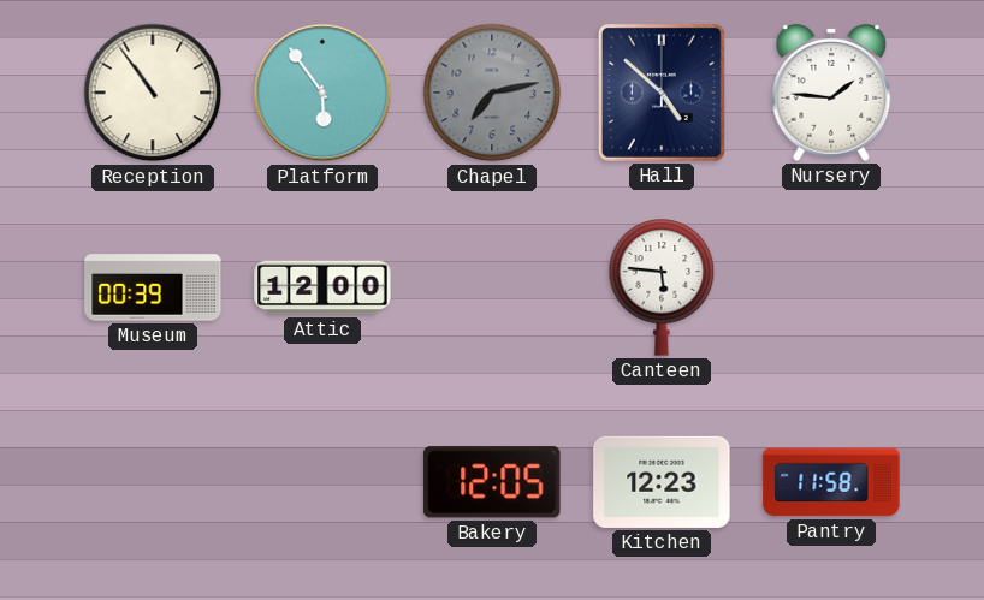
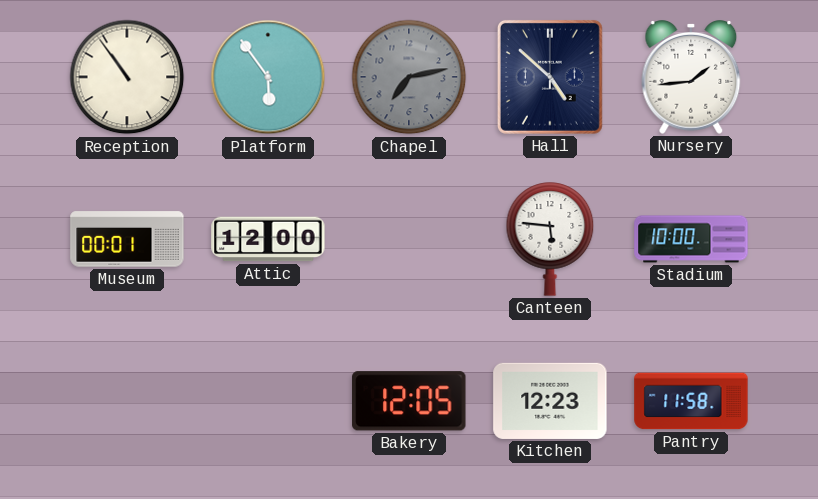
Nursery: 1:46 -> 1:44
Museum: 00:39 -> 00:01
Stadium: none -> 10:00
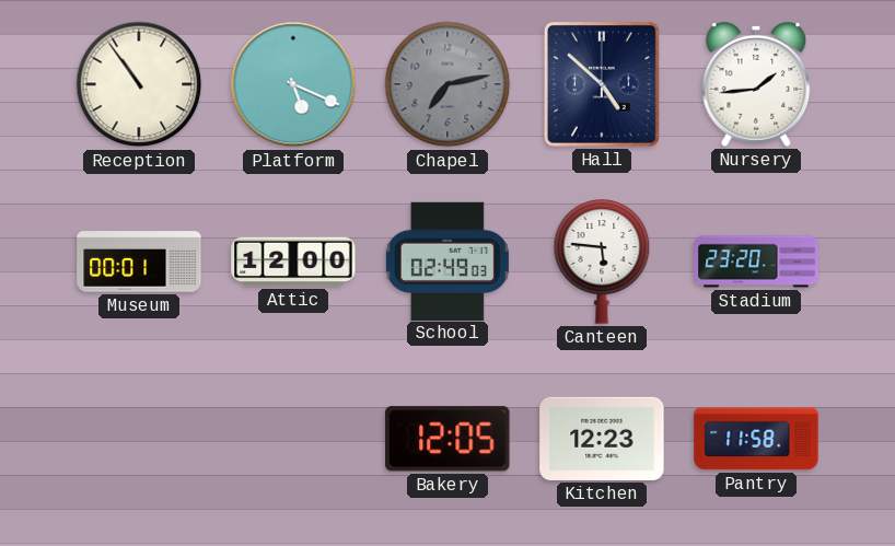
Platform: 5:54 -> 5:19
School: none -> 02:49
Stadium: 10:00 -> 23:20
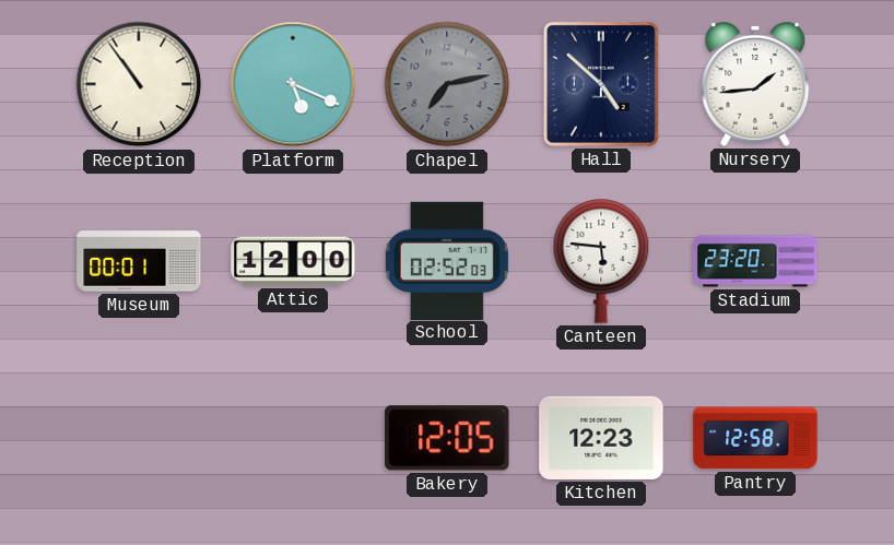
School: 02:49 -> 02:52
Pantry: 11:58 -> 12:58
